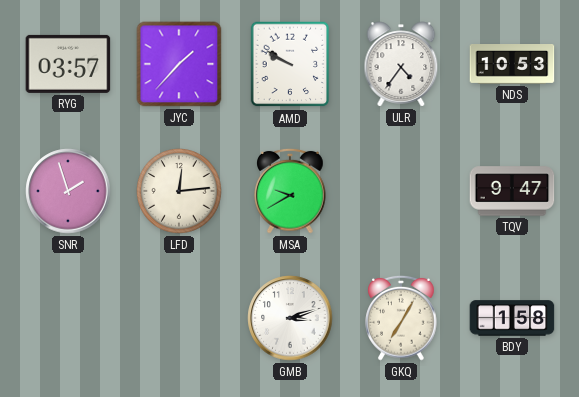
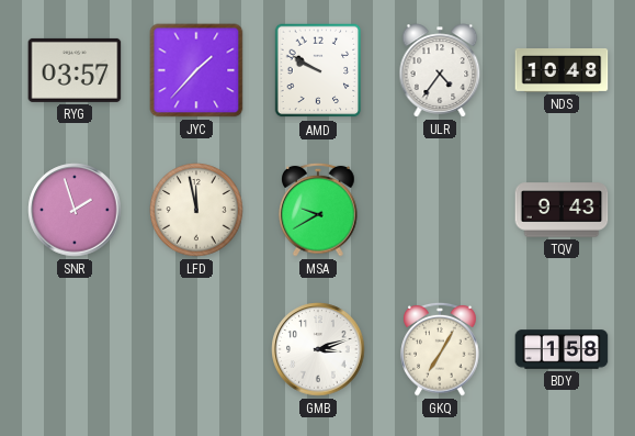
NDS: 10:53 -> 10:48
LFD: 12:14 -> 11:58
TQV: 9:47 -> 9:43
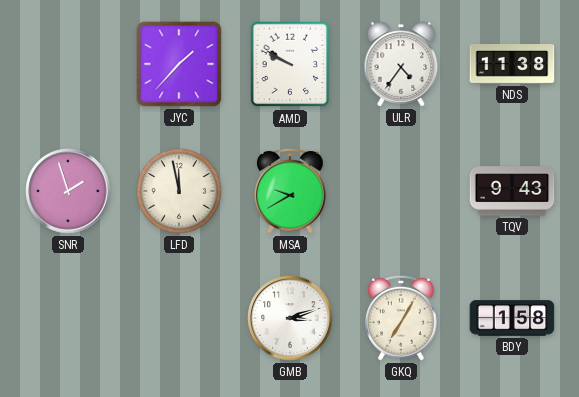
RYG: 03:57 -> none
NDS: 10:48 -> 11:38
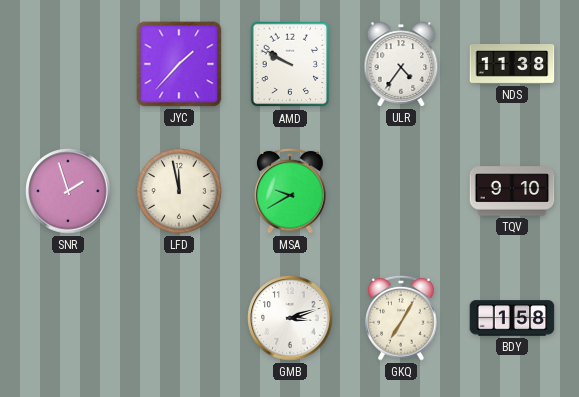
TQV: 9:43 -> 9:10
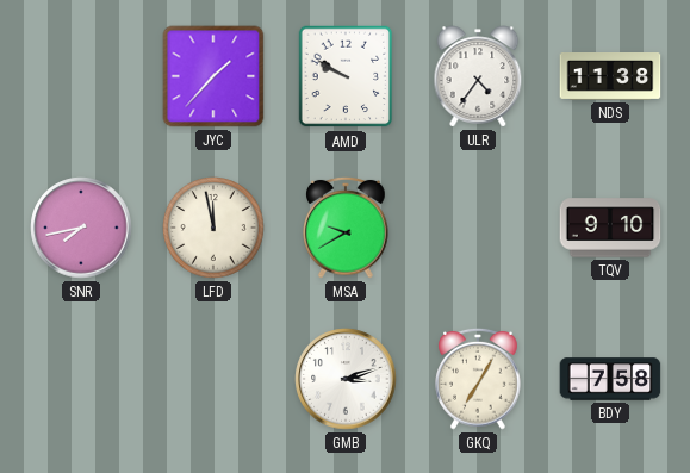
SNR: 1:57 -> 7:43
BDY: 1:58 -> 7:58
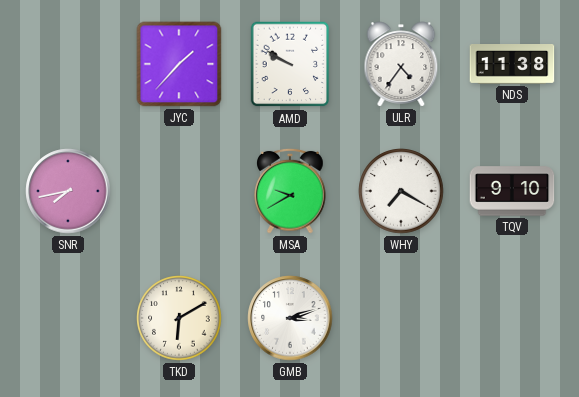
LFD: 11:58 -> none
WHY: none -> 7:20
TKD: none -> 6:10
GKQ: 7:05 -> none
BDY: 7:58 -> none
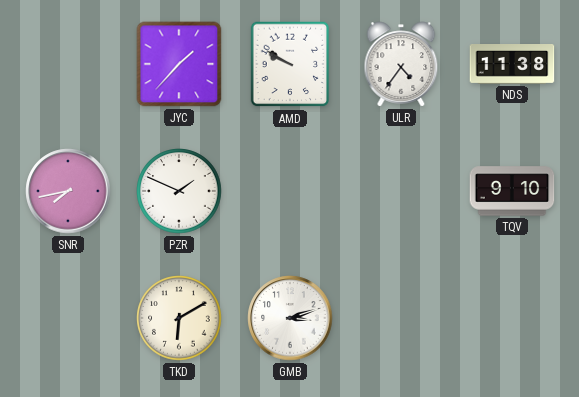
PZR: none -> 1:49
MSA: 9:40 -> none
WHY: 7:20 -> none
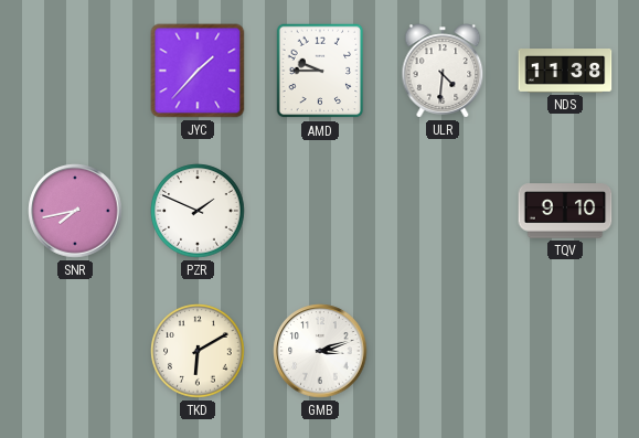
AMD: 9:50 -> 9:45
ULR: 4:36 -> 4:31
